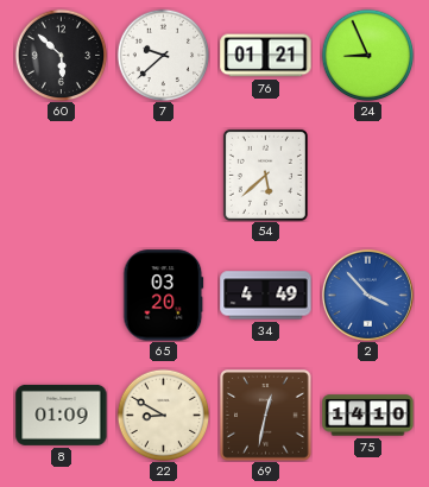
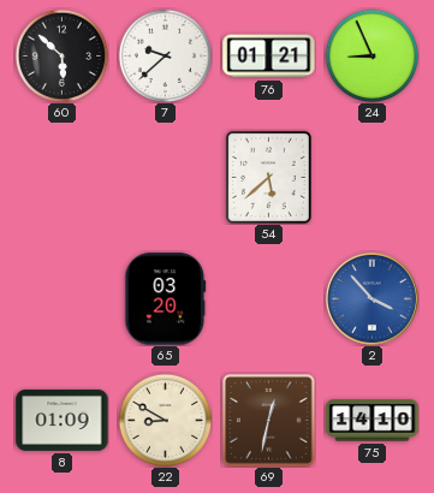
34: 4:49 -> none
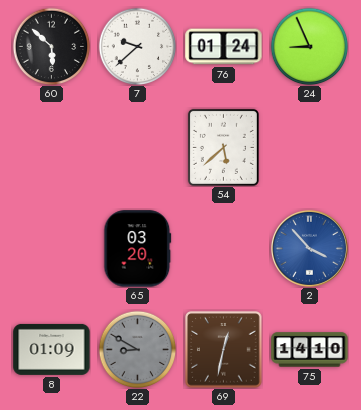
76: 01:21 -> 01:24
22 dial: cream -> grey
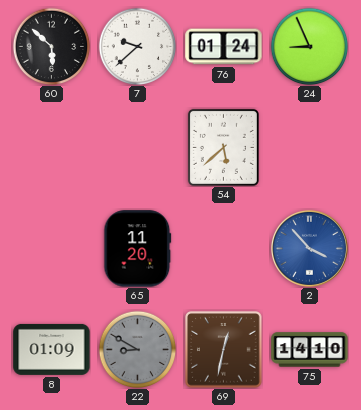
65: 03:20 -> 11:20
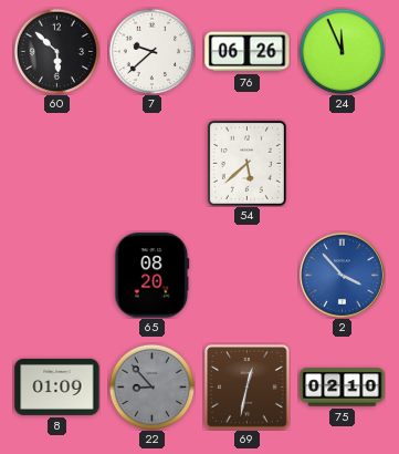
76: 01:24 -> 06:26
24: 8:56 -> 11:56
65: 11:20 -> 08:20
22: 8:50 -> 8:53
75: 14:10 -> 02:10
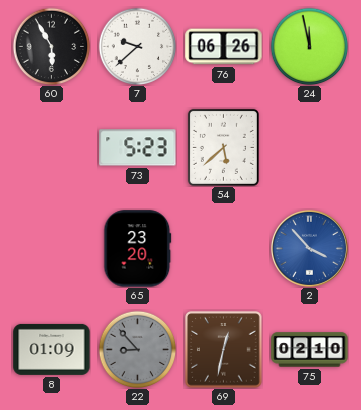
60: 5:52 -> 5:55
24: 11:56 -> 11:58
73: none -> 5:23
65: 08:20 -> 23:20
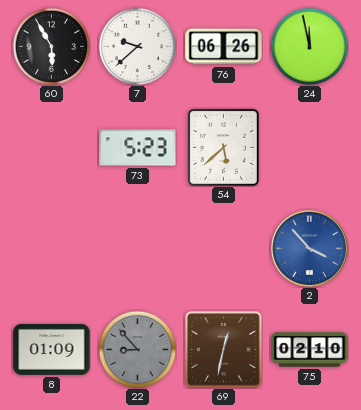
65: 23:20 -> none
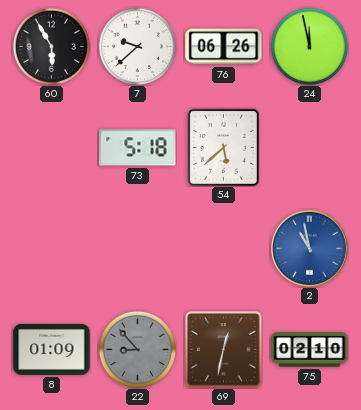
73: 5:23 -> 5:18
2: 3:53 -> 10:58
